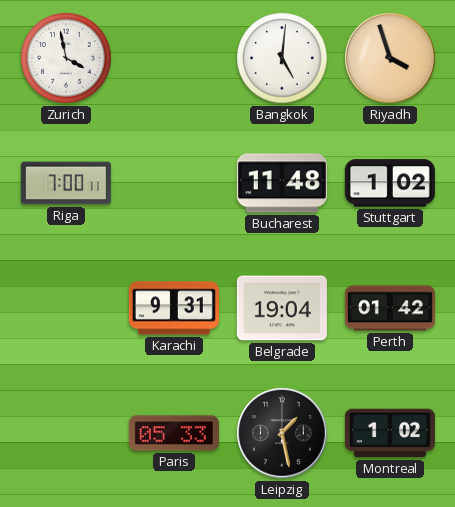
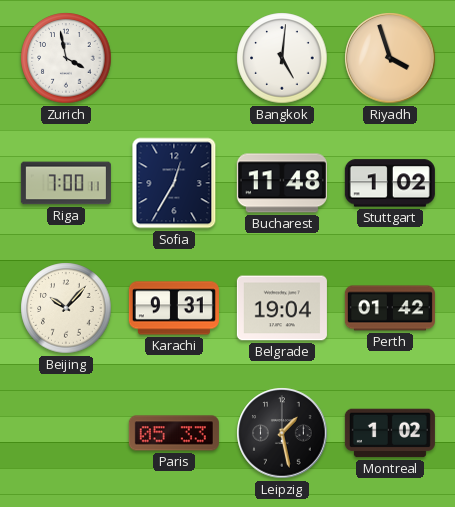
Sofia: none -> 12:35
Beijing: none -> 10:07
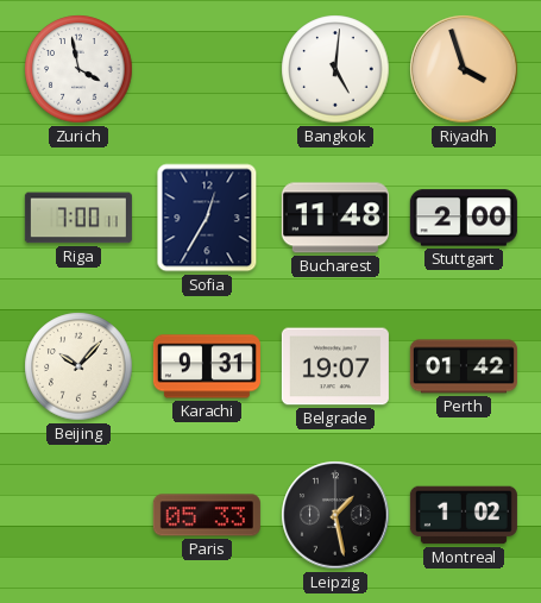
Stuttgart: 1:02 -> 2:00
Belgrade: 19:04 -> 19:07
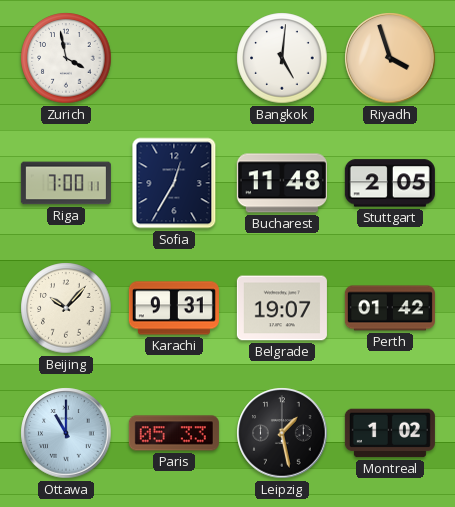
Stuttgart: 2:00 -> 2:05
Ottawa: none -> 11:00
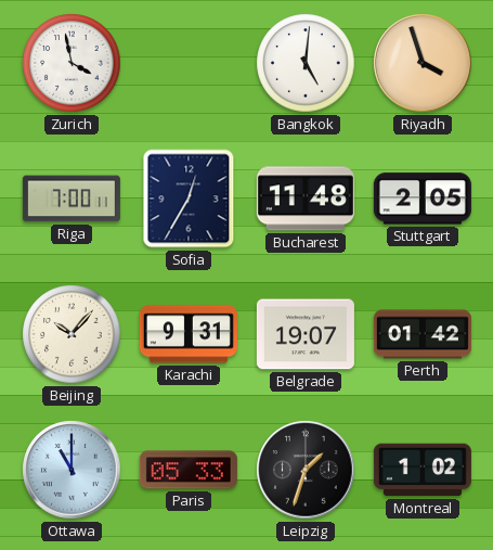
Leipzig: 1:28 -> 1:33
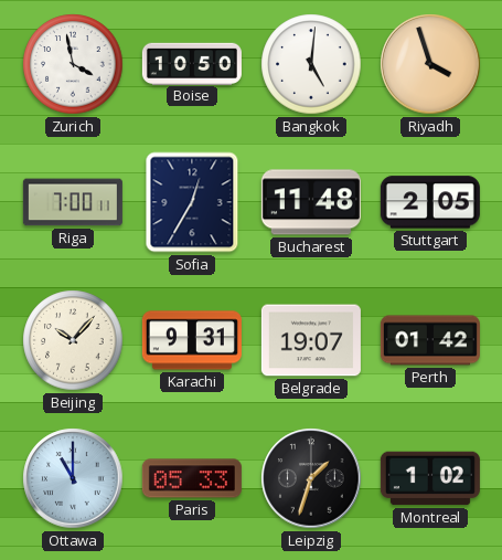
Boise: none -> 10:50
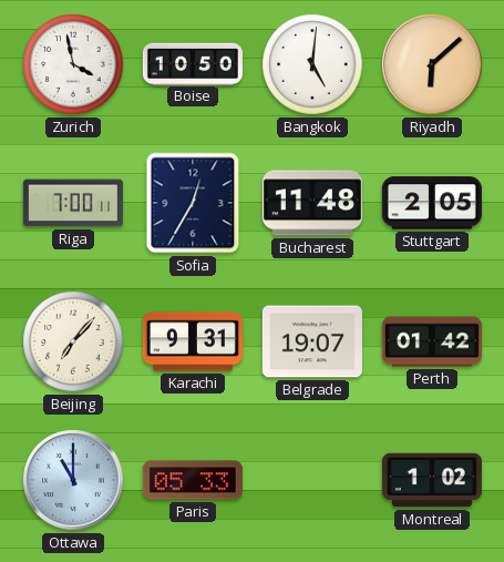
Riyadh: 3:57 -> 6:08
Beijing: 10:07 -> 7:07
Leipzig: 1:33 -> none
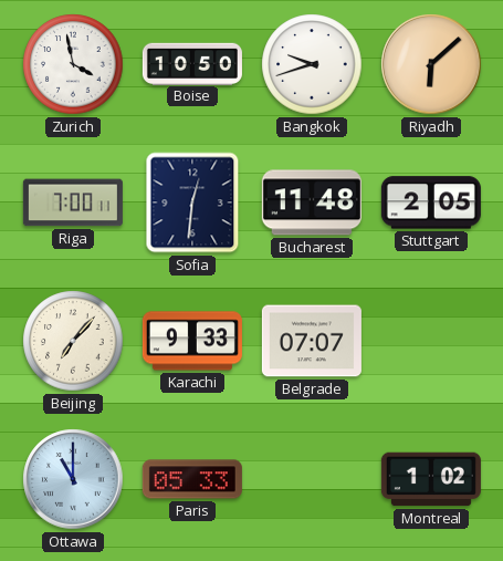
Bangkok: 5:01 -> 9:42
Sofia: 12:35 -> 12:31
Karachi: 9:31 -> 9:33
Belgrade: 19:07 -> 07:07
Perth: 01:42 -> none
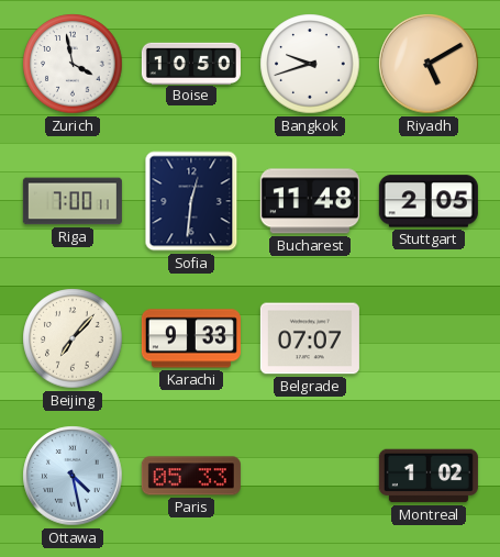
Riyadh: 6:08 -> 5:10
Ottawa: 11:00 -> 4:28
